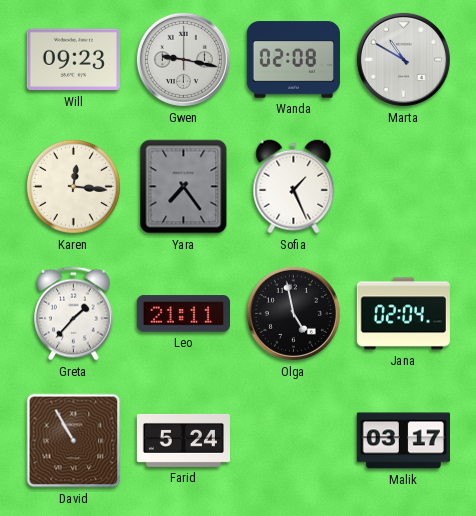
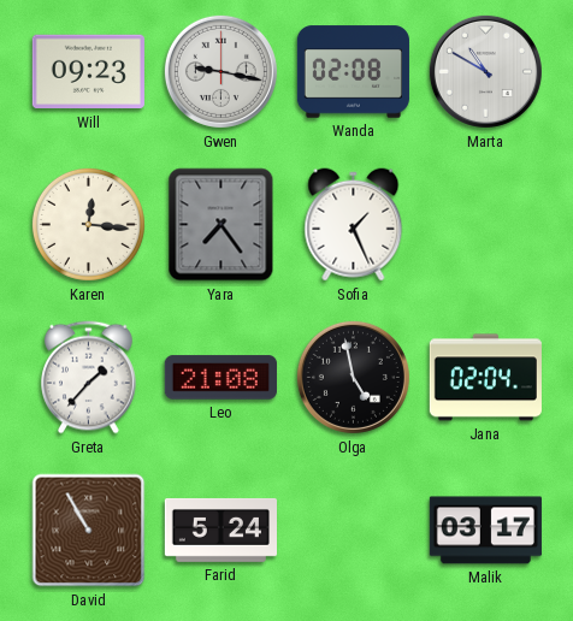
Leo: 21:11 -> 21:08
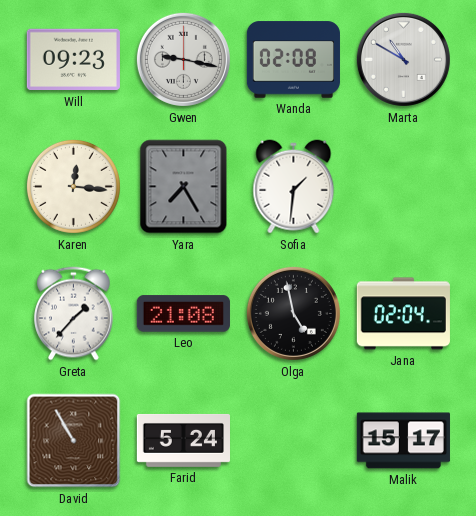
Yara: 7:24 -> 7:25
Sofia: 1:26 -> 1:31
Malik: 03:17 -> 15:17
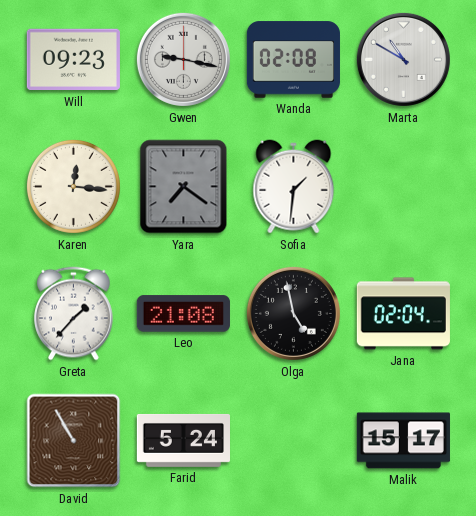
Yara: 7:25 -> 7:21
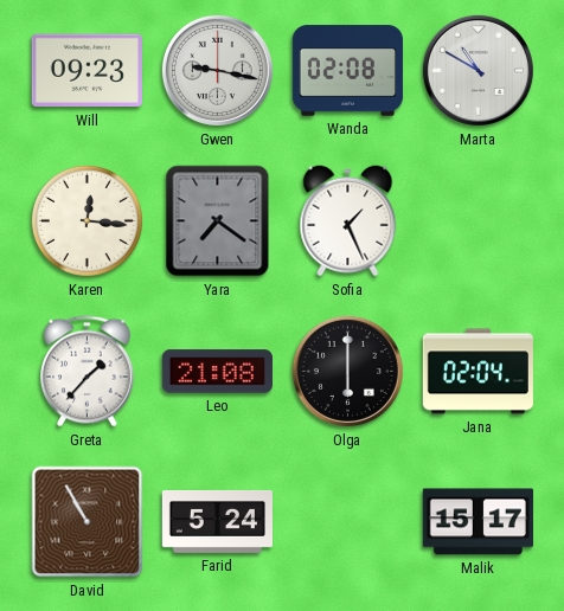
Sofia: 1:31 -> 1:26
Olga: 4:58 -> 6:00
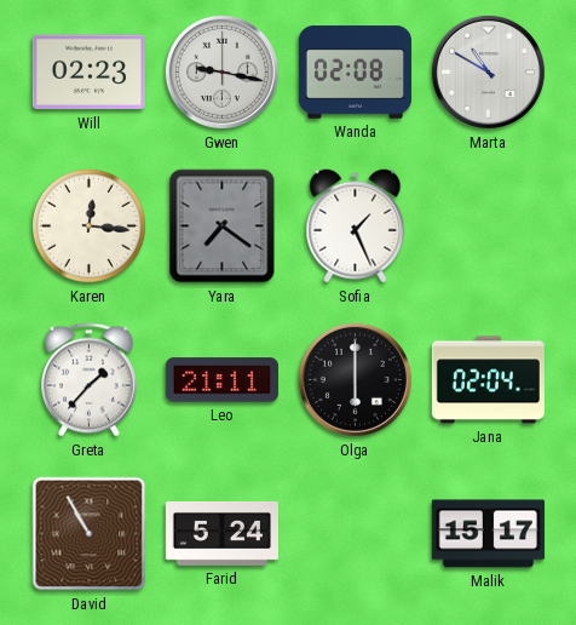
Will: 09:23 -> 02:23
Leo: 21:08 -> 21:11
